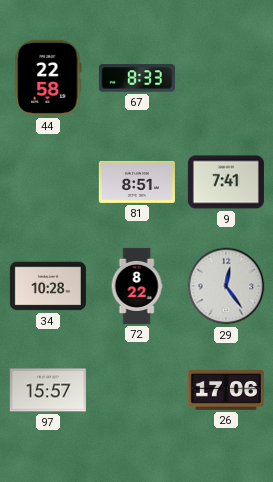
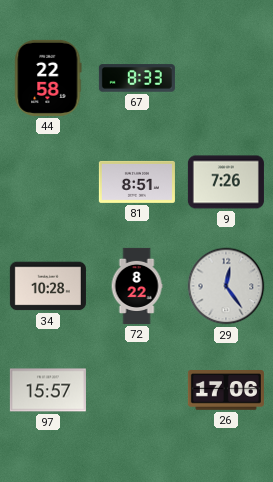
9: 7:41 -> 7:26
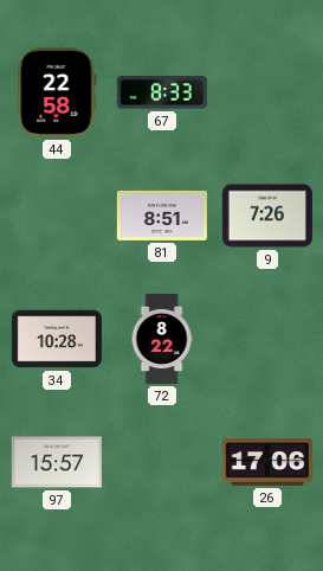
29: 12:24 -> none
